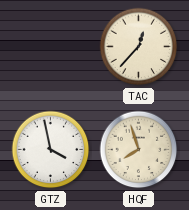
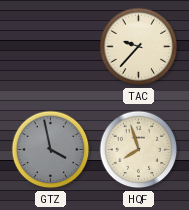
TAC: 12:37 -> 9:37
GTZ dial: white -> grey
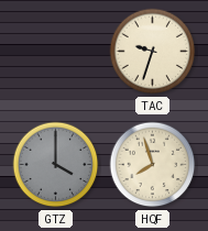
TAC: 9:37 -> 9:33
GTZ: 3:58 -> 4:00
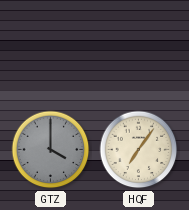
TAC: 9:33 -> none
HQF: 7:57 -> 7:06
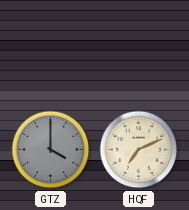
HQF: 7:06 -> 7:11
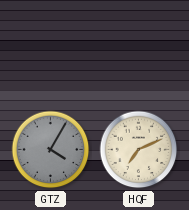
GTZ: 4:00 -> 4:05
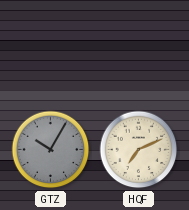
GTZ: 4:05 -> 10:05
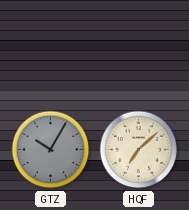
HQF: 7:11 -> 7:08
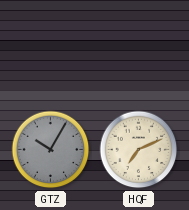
HQF: 7:08 -> 7:11
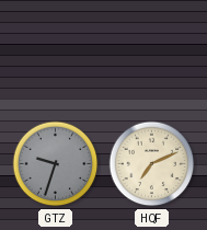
GTZ: 10:05 -> 9:33
